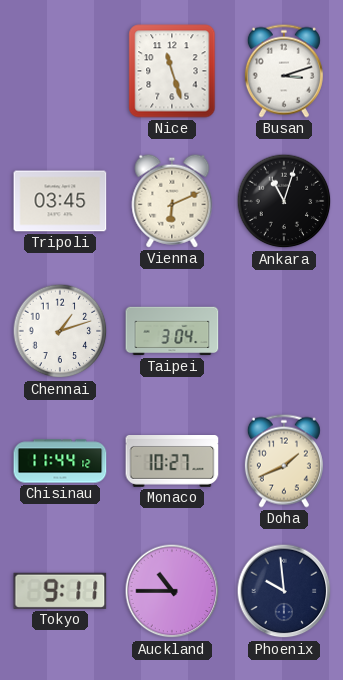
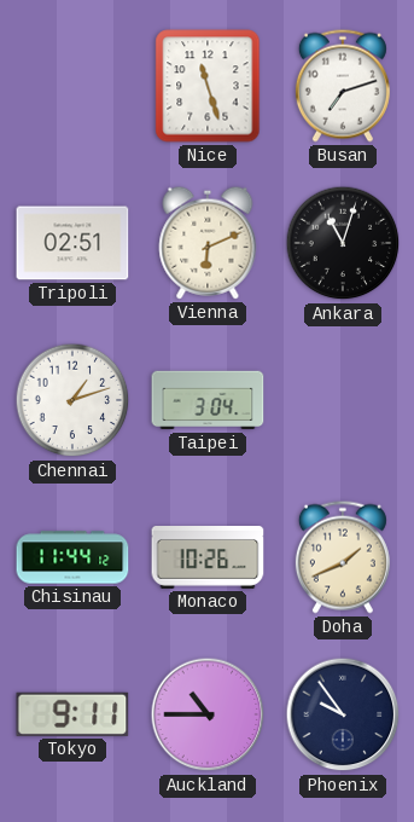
Busan: 3:12 -> 7:12
Tripoli: 03:45 -> 02:51
Monaco: 10:27 -> 10:26
Phoenix: 9:59 -> 9:54
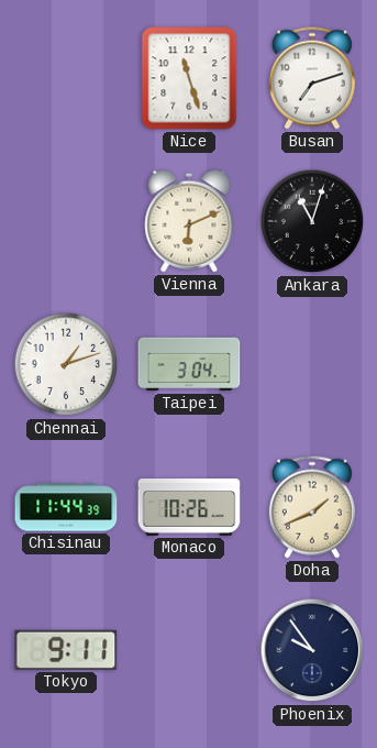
Tripoli: 02:51 -> none
Chisinau: 11:44:12 -> 11:44:39
Auckland: 10:45 -> none
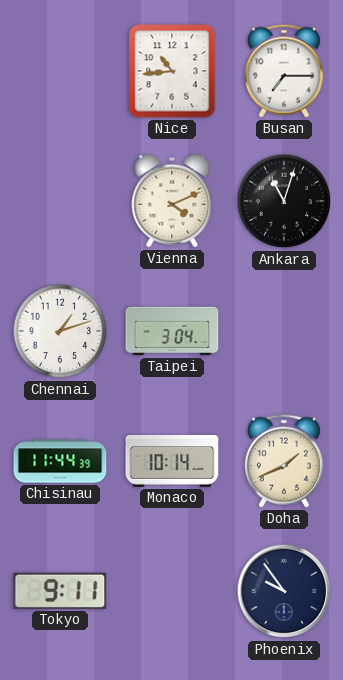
Nice: 11:27 -> 10:44
Busan: 7:12 -> 7:15
Vienna: 6:11 -> 4:11
Monaco: 10:26 -> 10:14
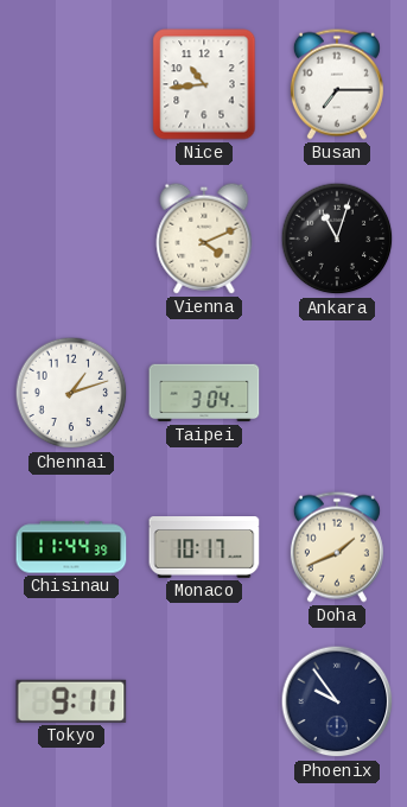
Monaco: 10:14 -> 10:17
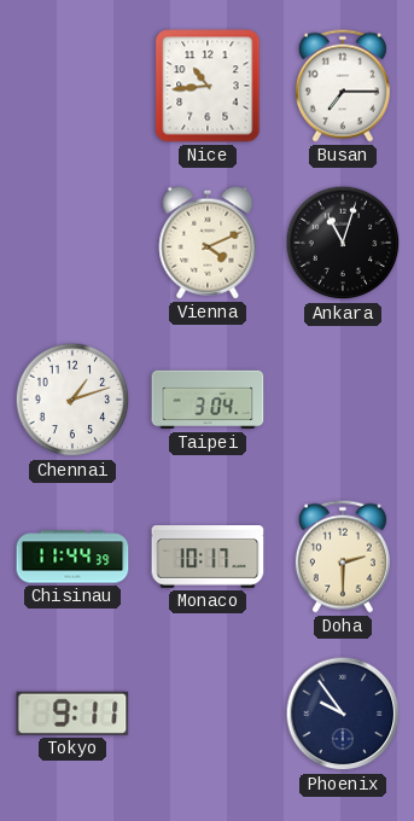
Doha: 1:41 -> 2:30
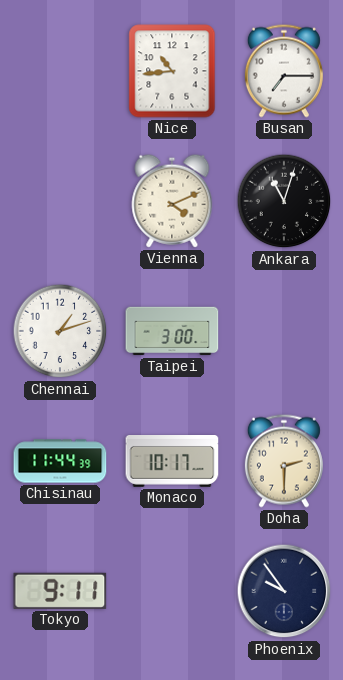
Taipei: 3:04 -> 3:00
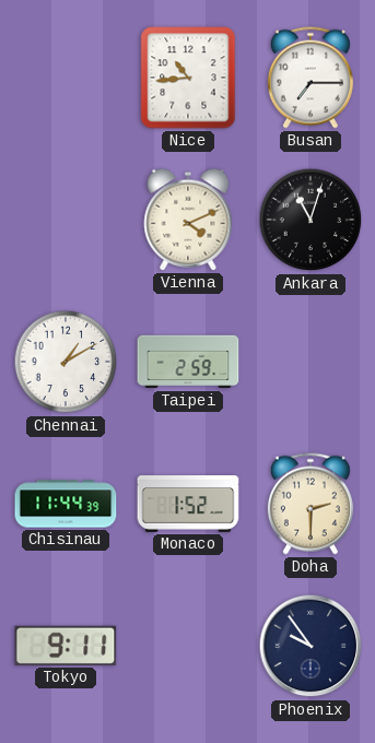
Chennai: 1:12 -> 1:10
Taipei: 3:00 -> 2:59
Monaco: 10:17 -> 1:52
